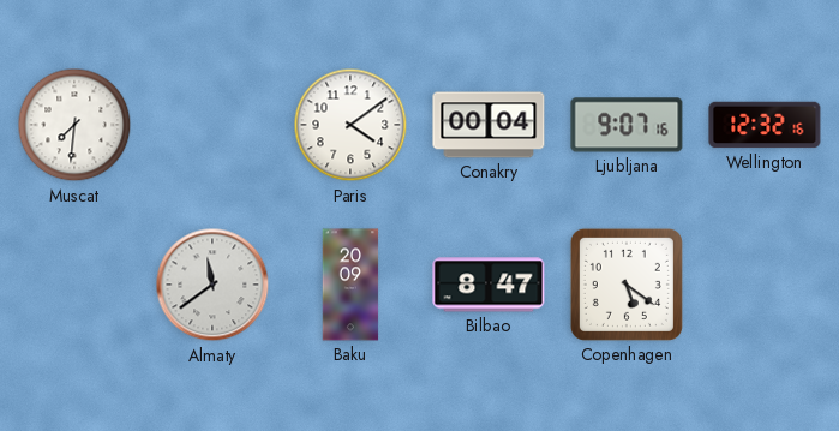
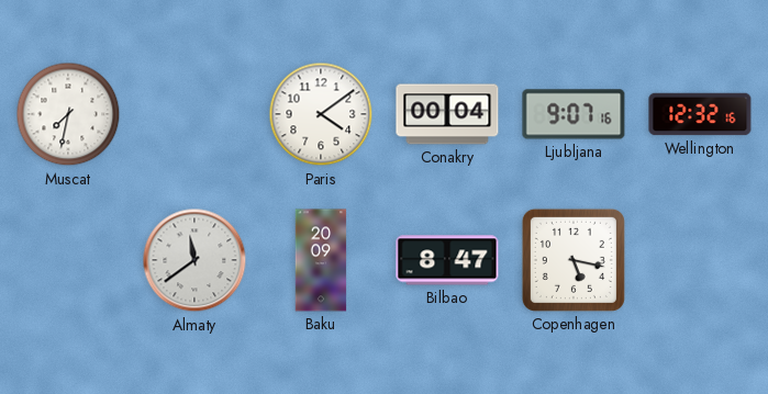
Muscat: 7:31 -> 7:32
Copenhagen: 5:21 -> 5:17
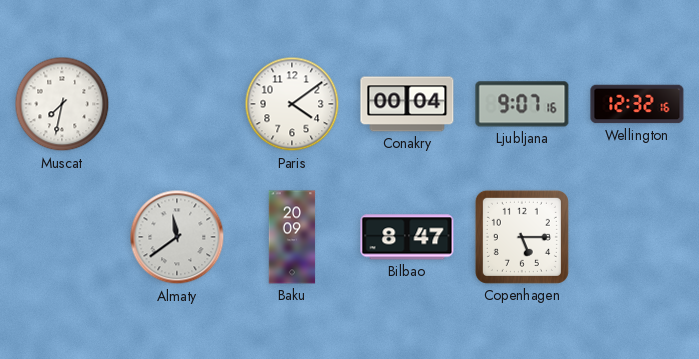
Copenhagen: 5:17 -> 5:15
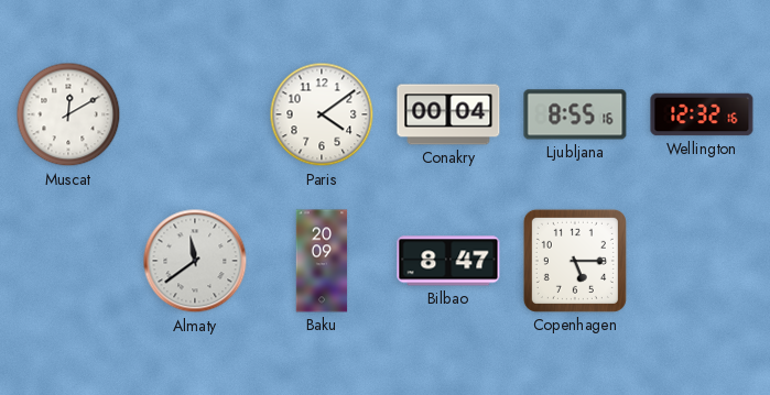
Muscat: 7:32 -> 12:10
Ljubljana: 9:07 -> 8:55
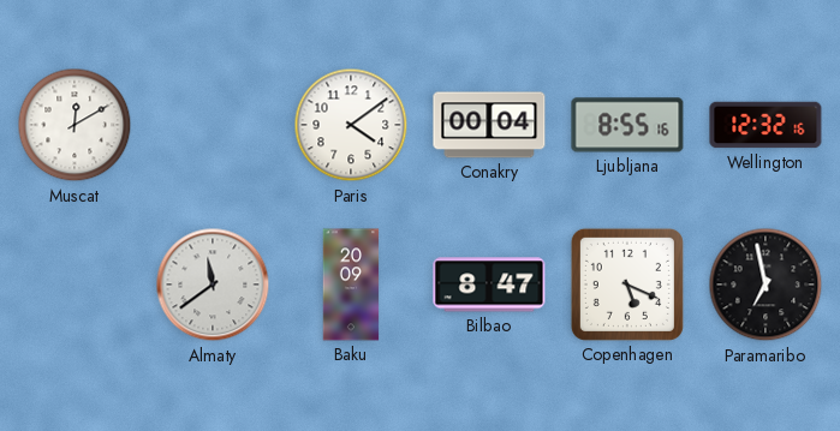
Copenhagen: 5:15 -> 5:19
Paramaribo: none -> 6:58
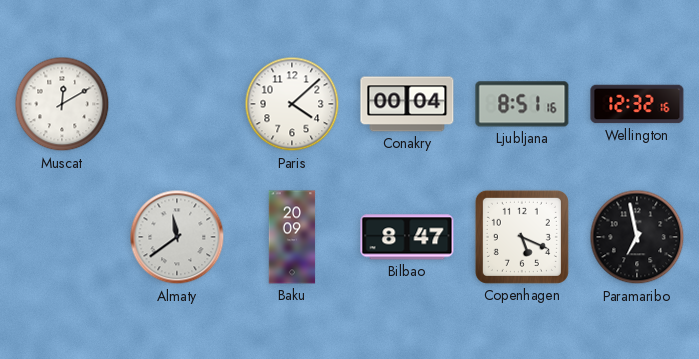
Paris: 4:09 -> 4:08
Ljubljana: 8:55 -> 8:51
